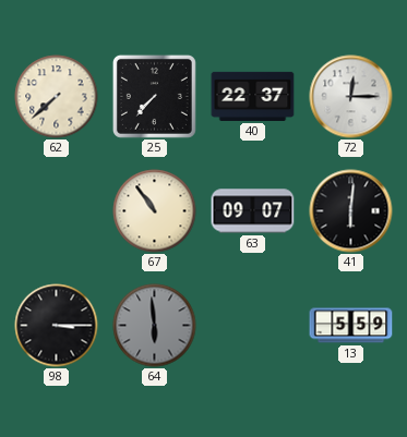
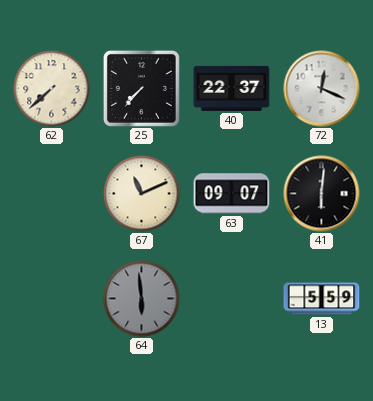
72: 12:15 -> 12:19
67: 10:54 -> 11:11
98: 3:15 -> none
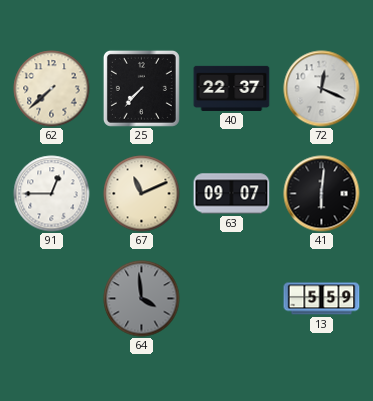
91: none -> 12:45
64: 5:59 -> 3:59
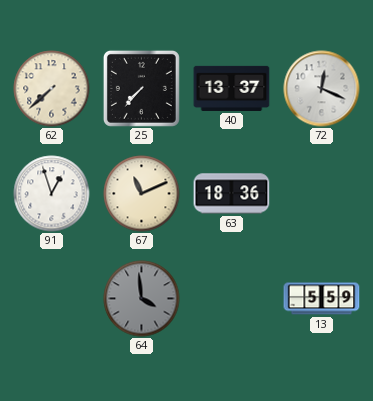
40: 22:37 -> 13:37
91: 12:45 -> 12:57
63: 09:07 -> 18:36
41: 6:01 -> none
